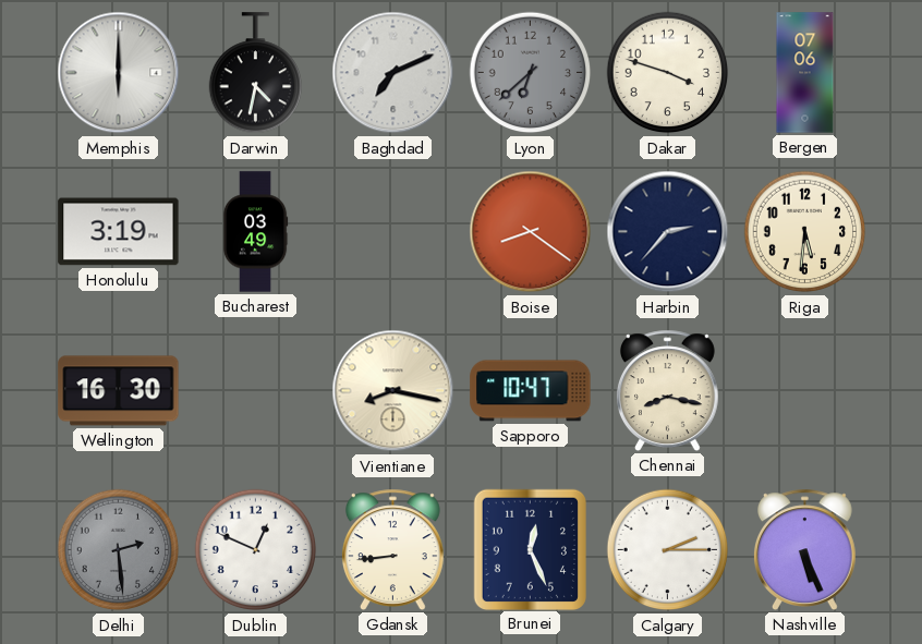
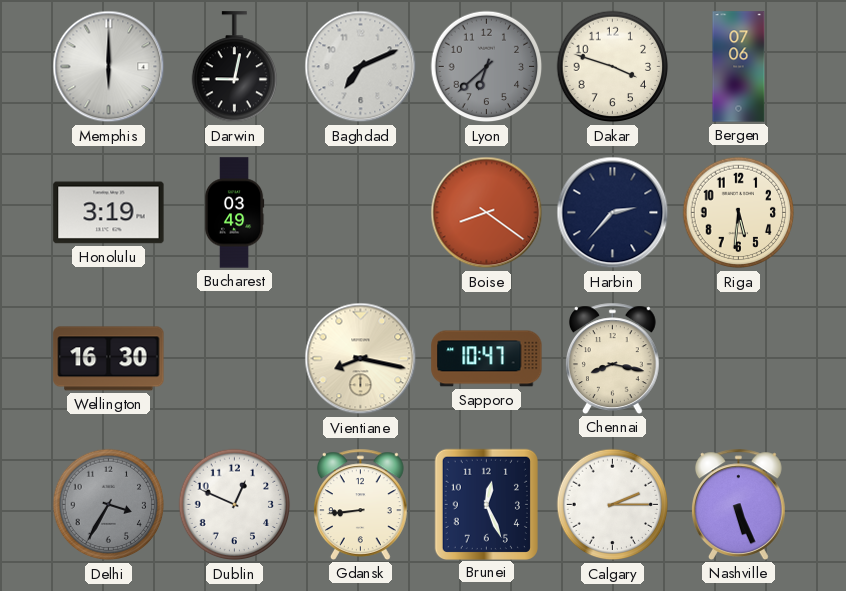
Darwin: 4:32 -> 9:02
Delhi: 2:29 -> 3:35
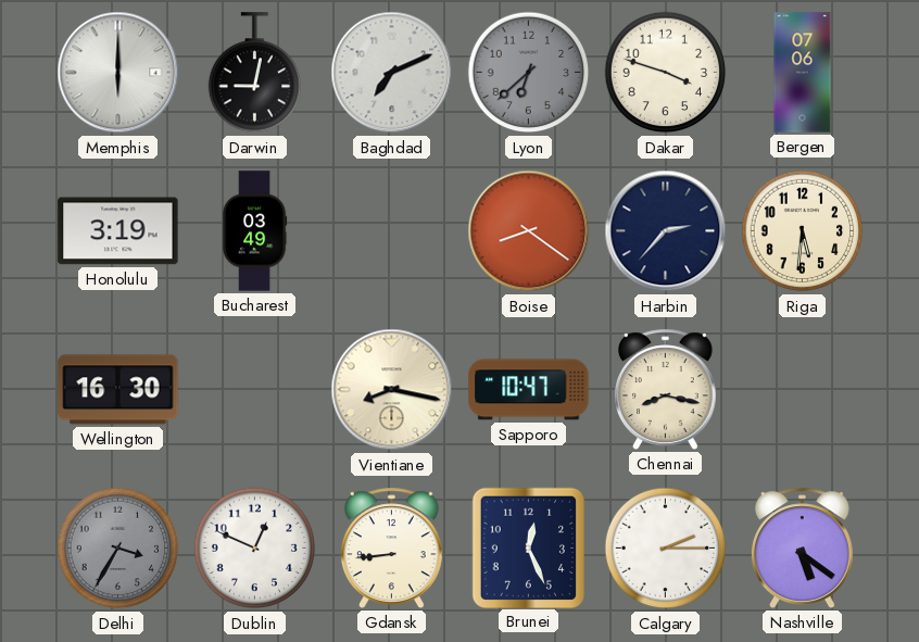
Nashville: 5:26 -> 5:21
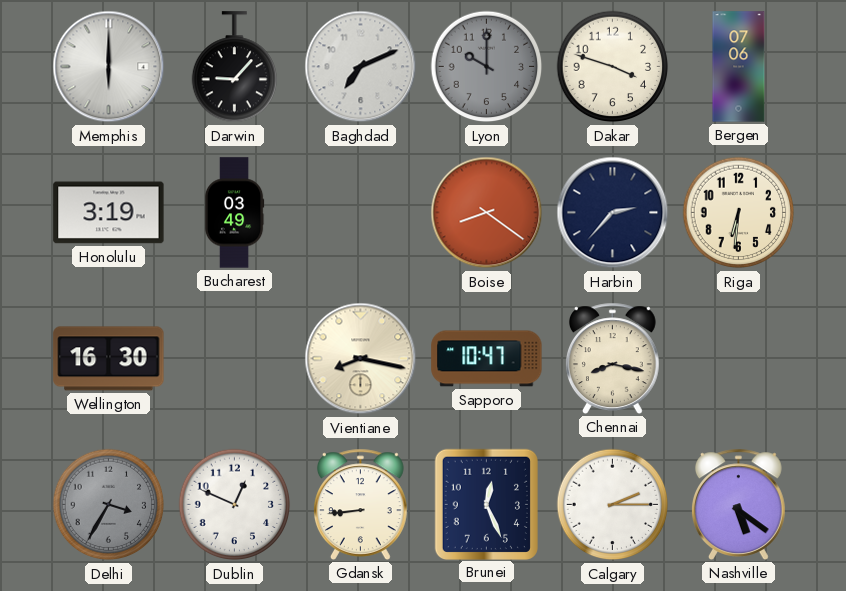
Darwin: 9:02 -> 9:07
Lyon: 6:38 -> 10:00
Riga: 5:31 -> 6:31
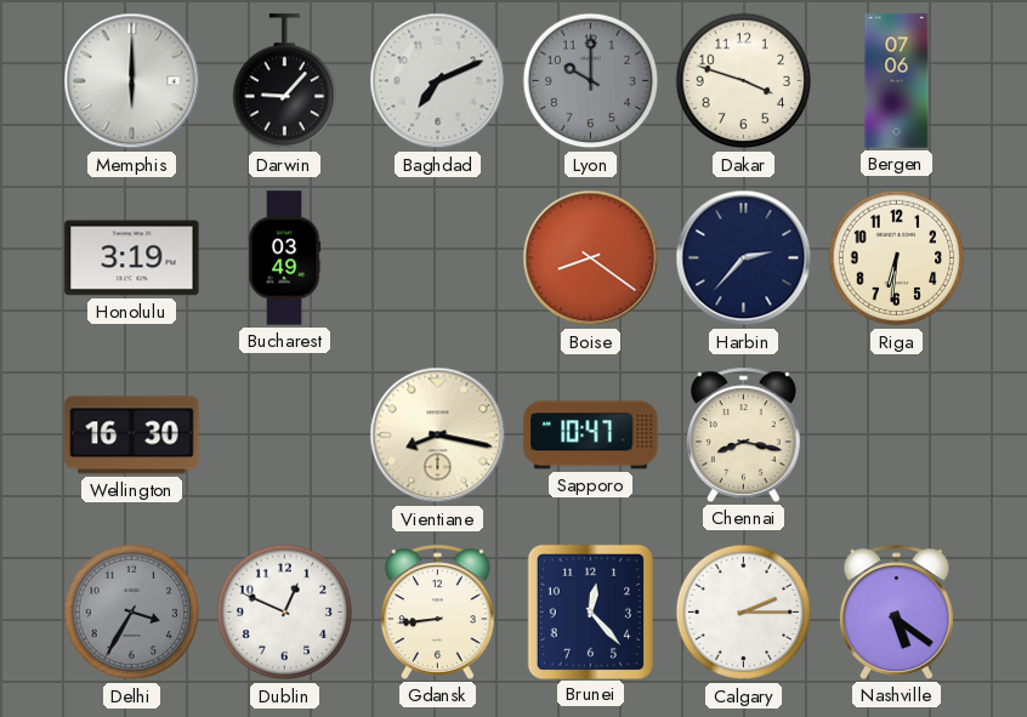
Brunei: 12:26 -> 12:23
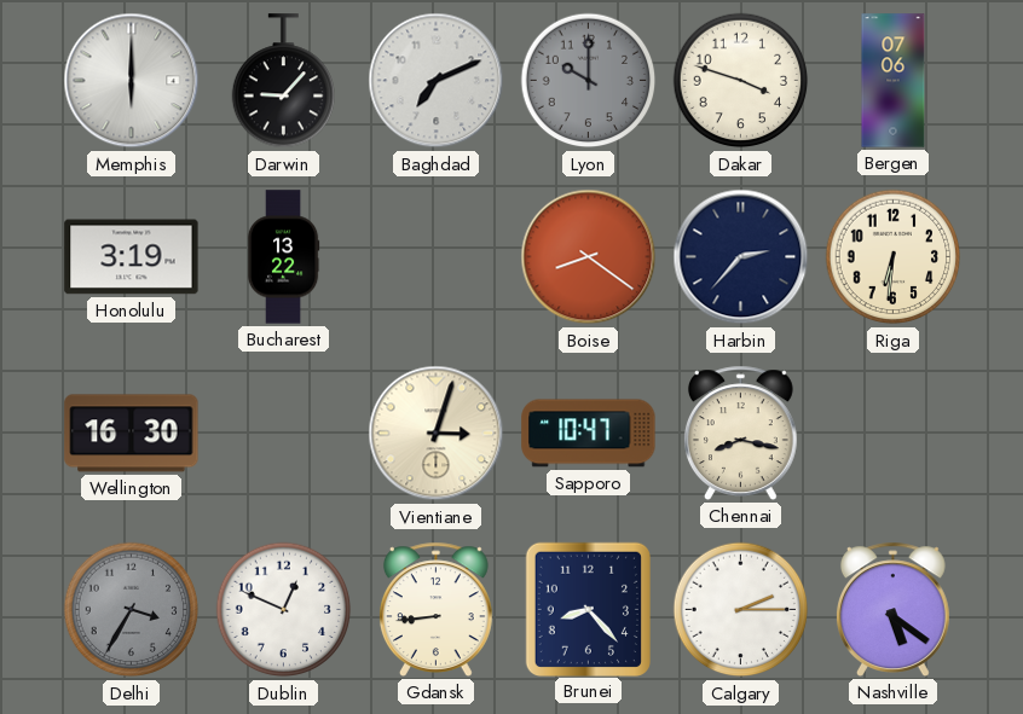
Bucharest: 03:49 -> 13:22
Vientiane: 8:17 -> 3:03
Brunei: 12:23 -> 8:23
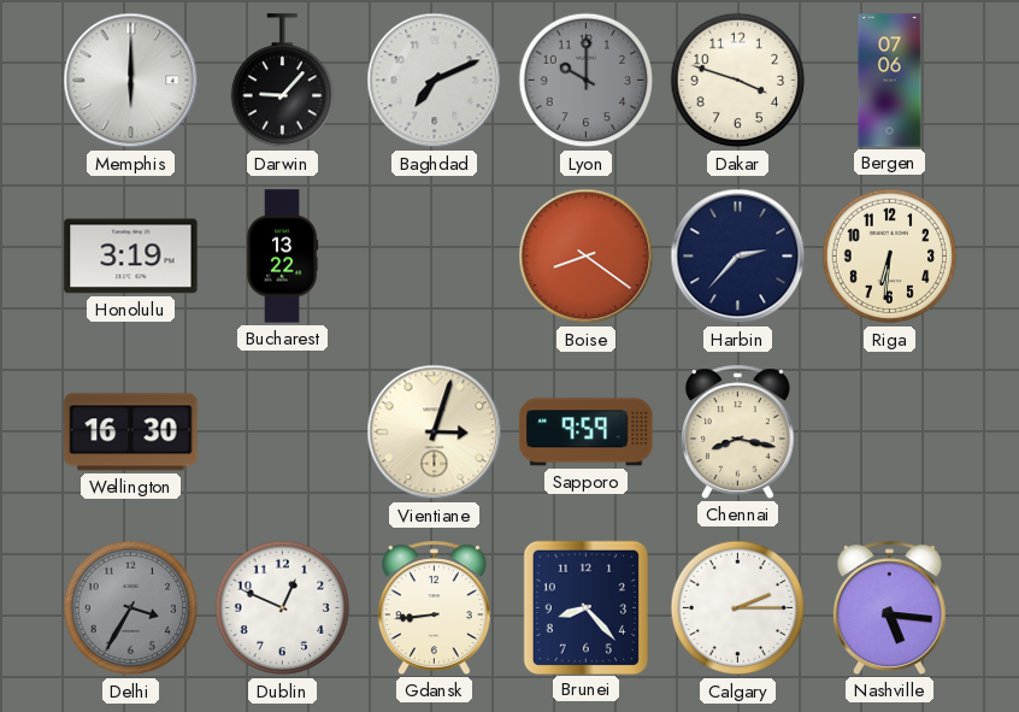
Sapporo: 10:47 -> 9:59
Nashville: 5:21 -> 5:16
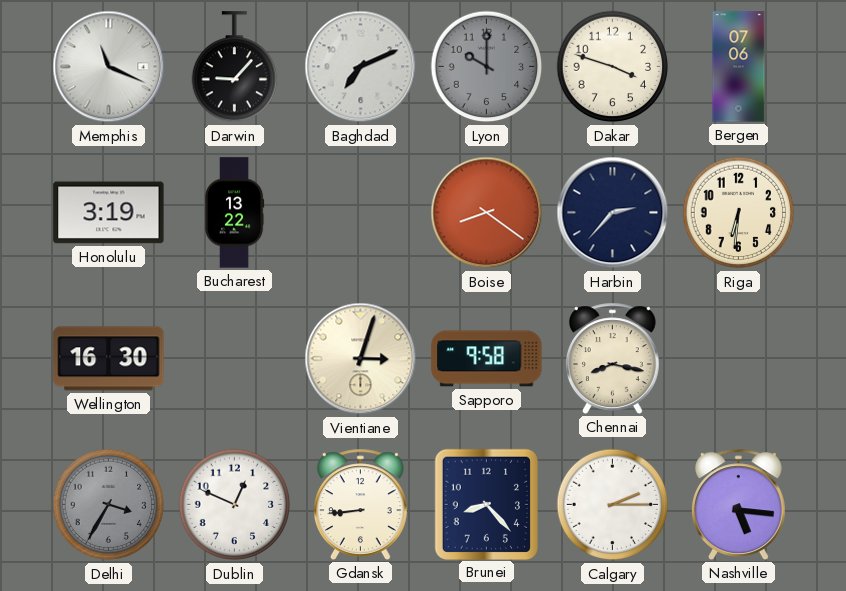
Memphis: 6:00 -> 11:19
Sapporo: 9:59 -> 9:58
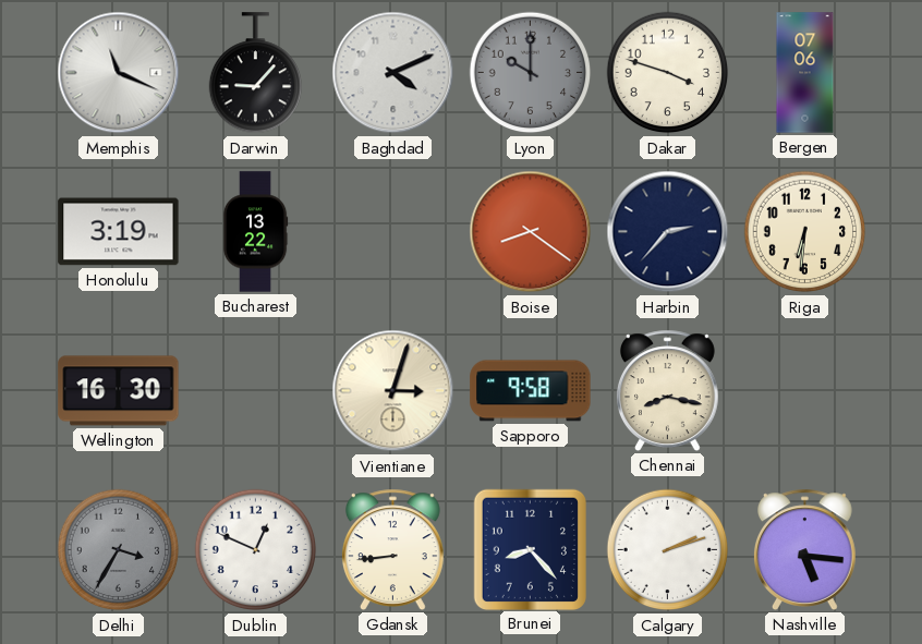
Baghdad: 7:11 -> 4:11
Calgary: 2:15 -> 2:12
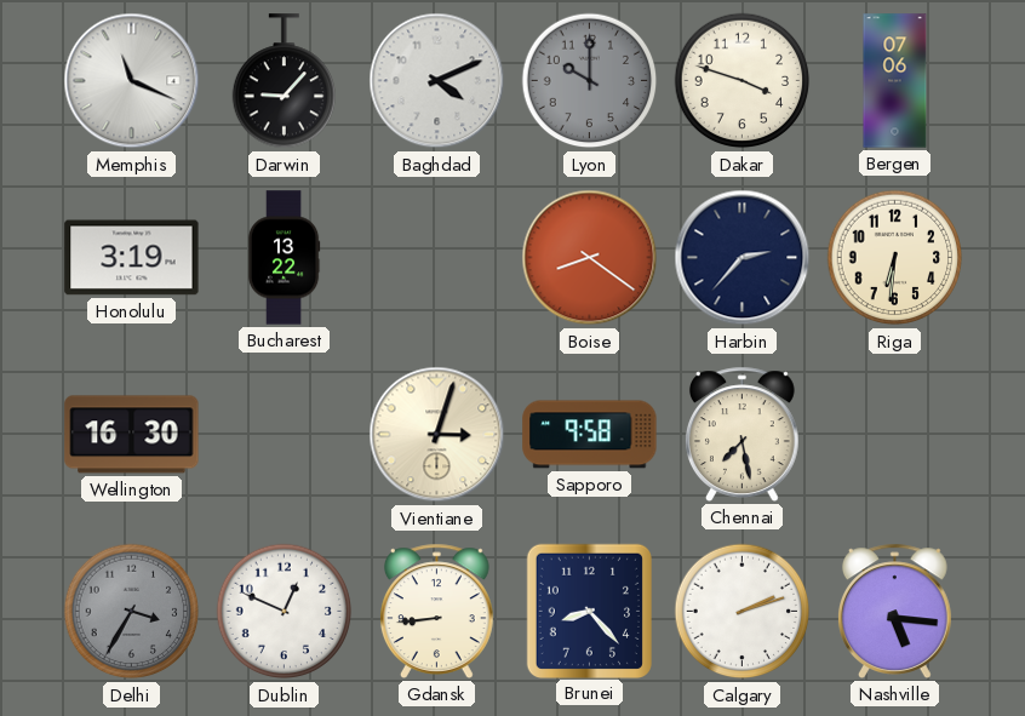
Chennai: 8:17 -> 7:28
